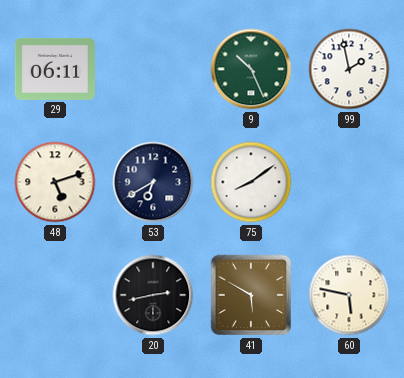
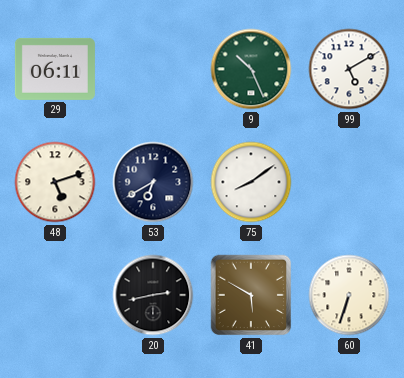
99: 1:58 -> 5:10
60: 5:47 -> 6:33
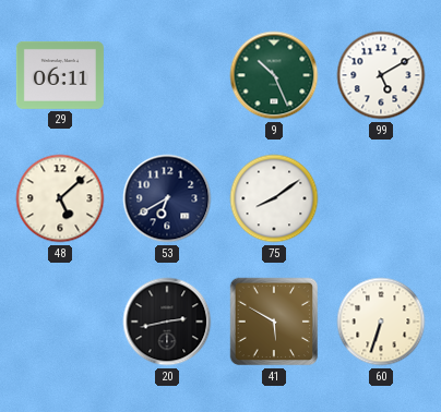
48: 5:12 -> 5:08
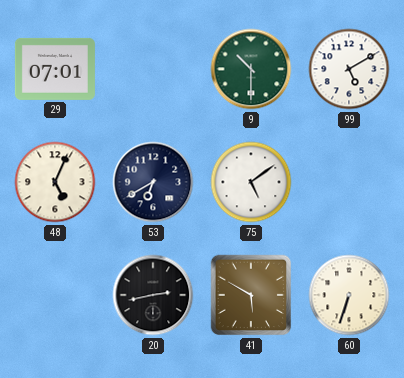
29: 06:11 -> 07:01
9: 10:26 -> 10:30
48: 5:08 -> 5:04
75: 8:09 -> 5:09
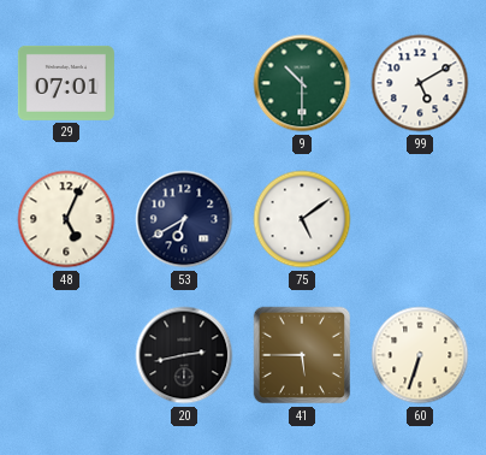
41: 5:50 -> 5:45
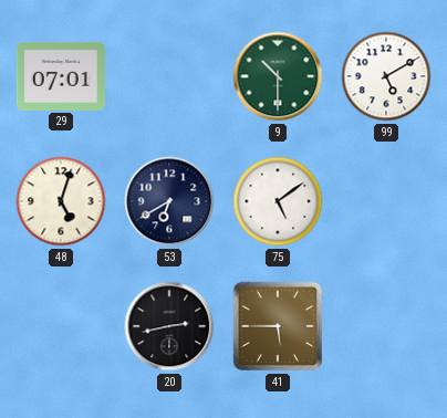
48: 5:04 -> 5:03
60: 6:33 -> none
